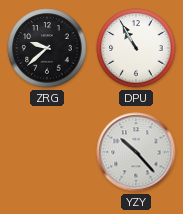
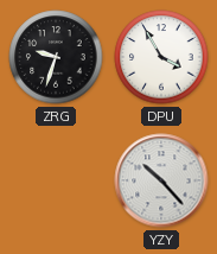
ZRG: 9:38 -> 9:33
DPU: 10:55 -> 3:55
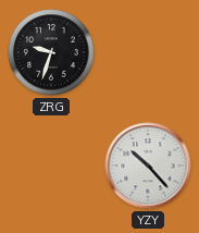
DPU: 3:55 -> none
